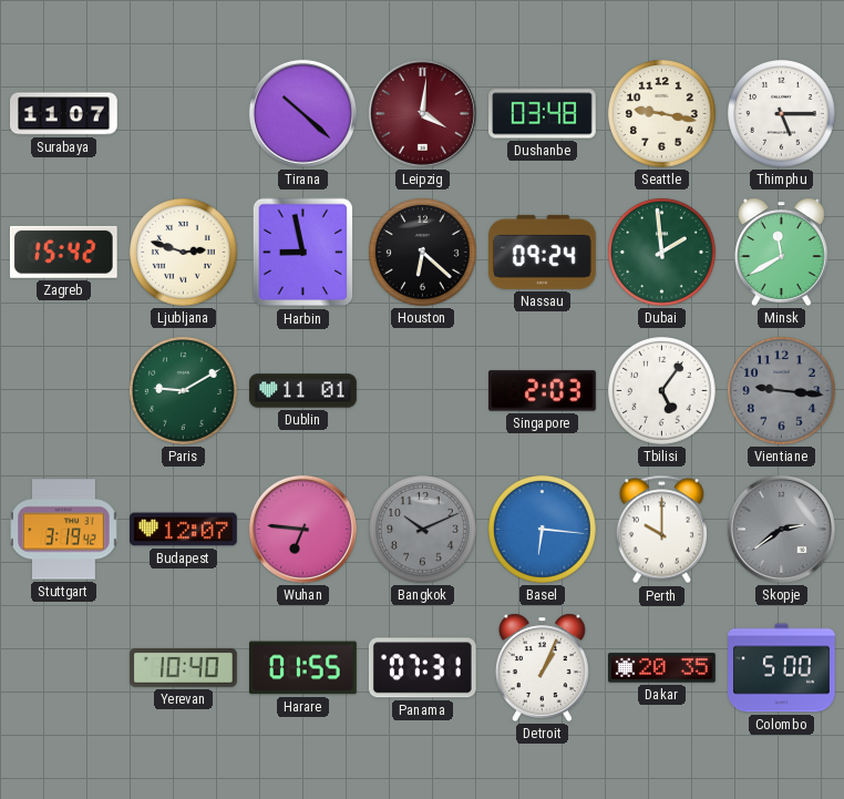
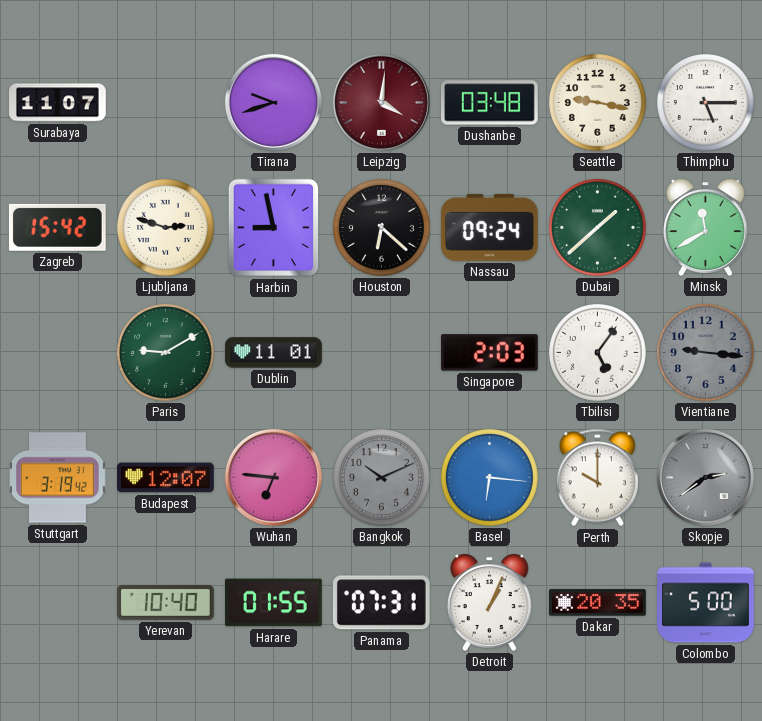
Tirana: 10:22 -> 9:42
Dubai: 1:59 -> 1:38
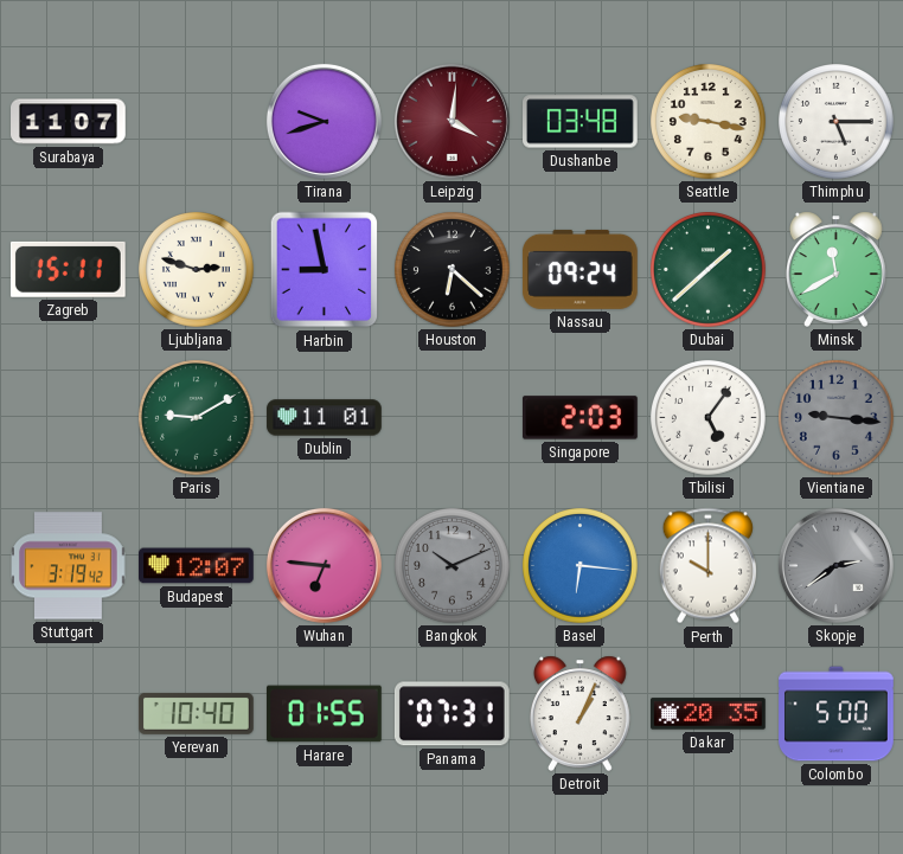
Zagreb: 15:42 -> 15:11
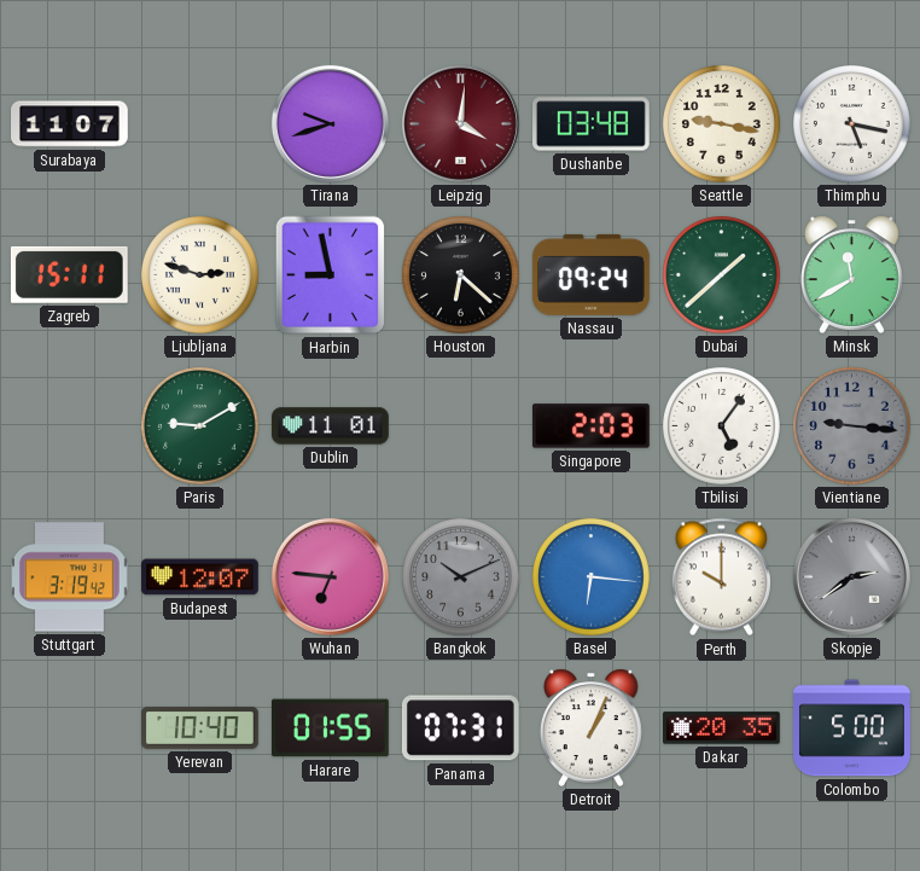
Thimphu: 5:15 -> 5:17
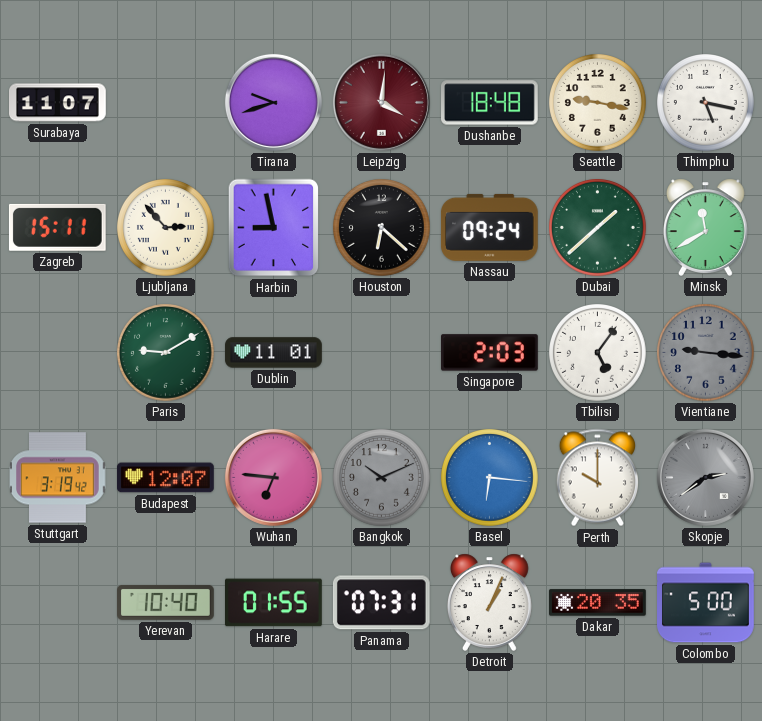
Dushanbe: 03:48 -> 18:48
Ljubljana: 2:48 -> 2:53
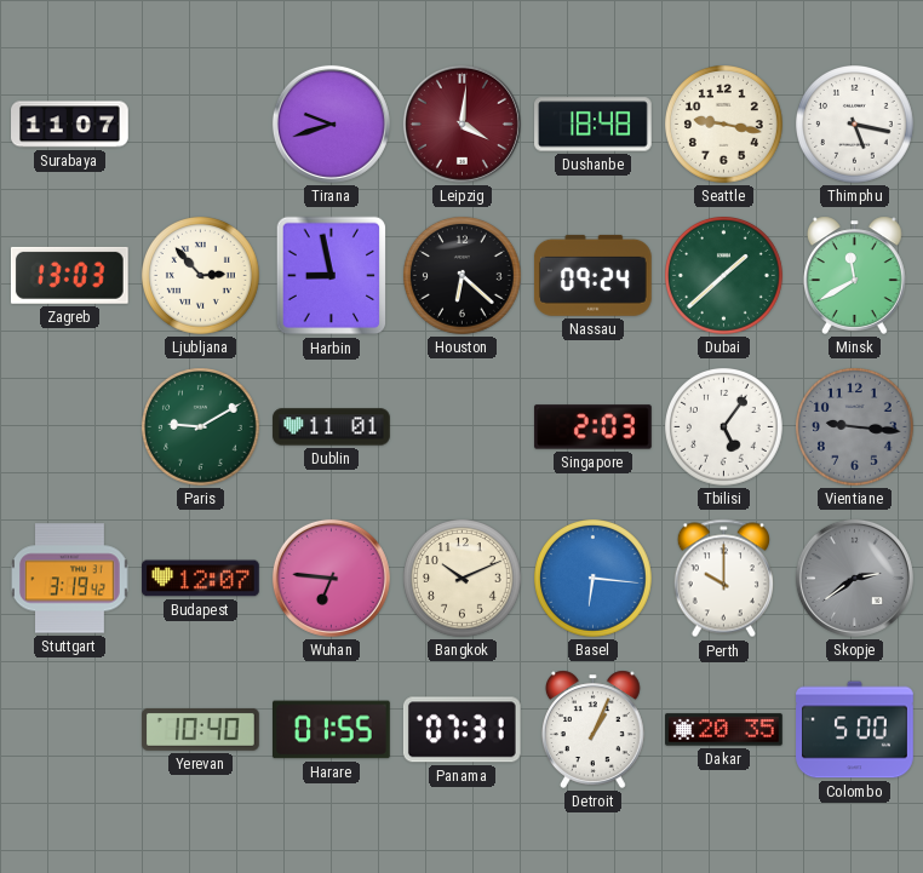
Zagreb: 15:11 -> 13:03
Bangkok dial: grey -> cream
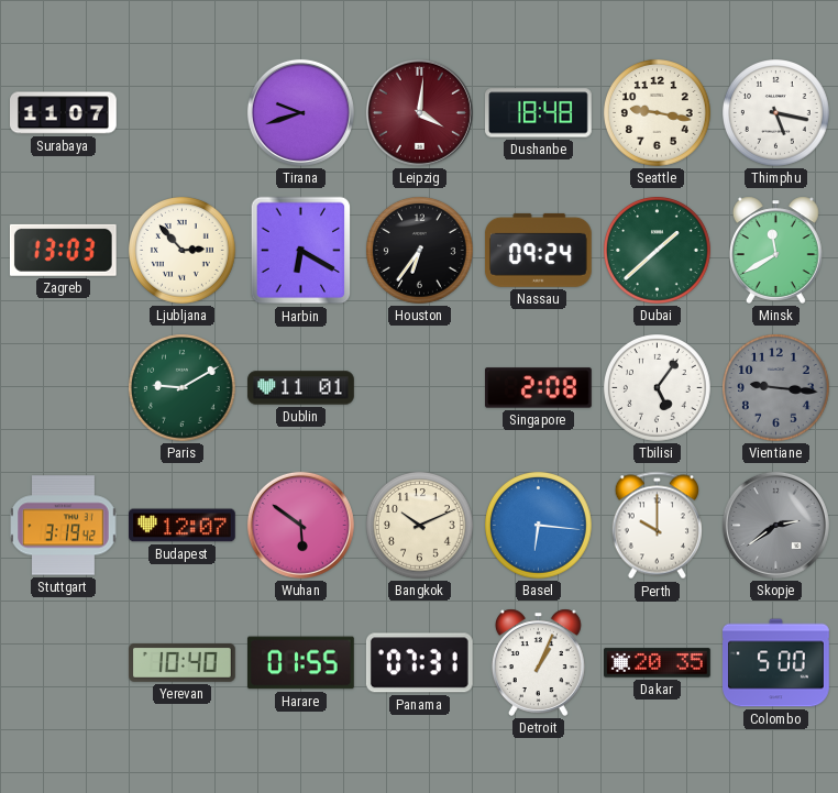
Harbin: 8:58 -> 6:20
Houston: 6:22 -> 6:36
Singapore: 2:03 -> 2:08
Wuhan: 6:46 -> 5:51
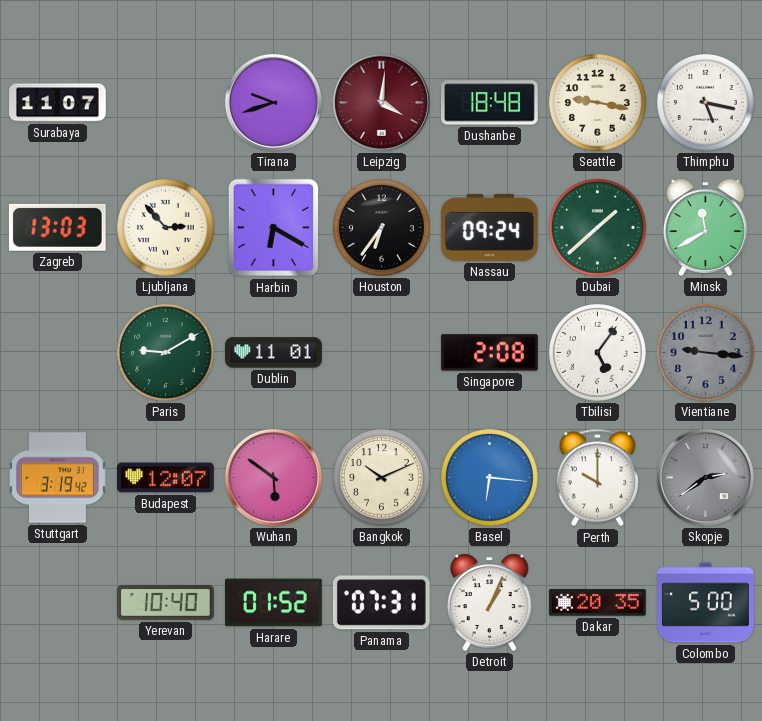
Harare: 01:55 -> 01:52
